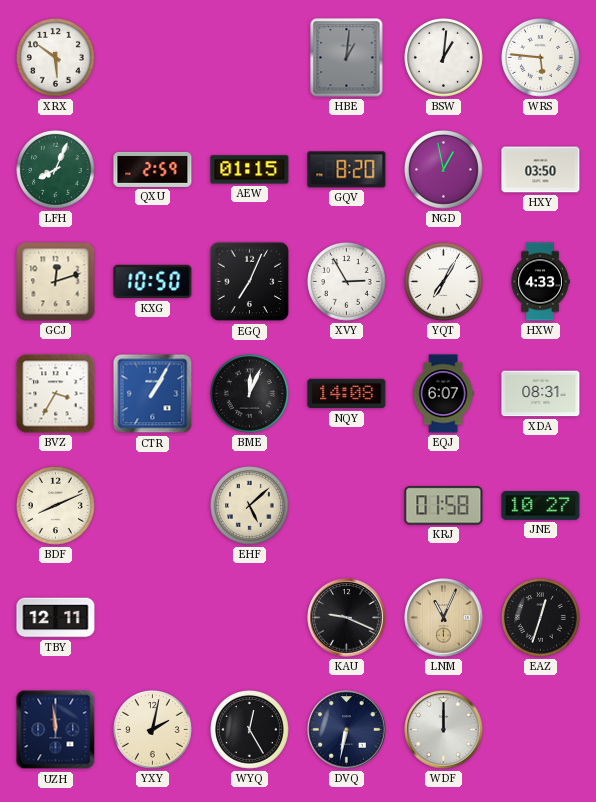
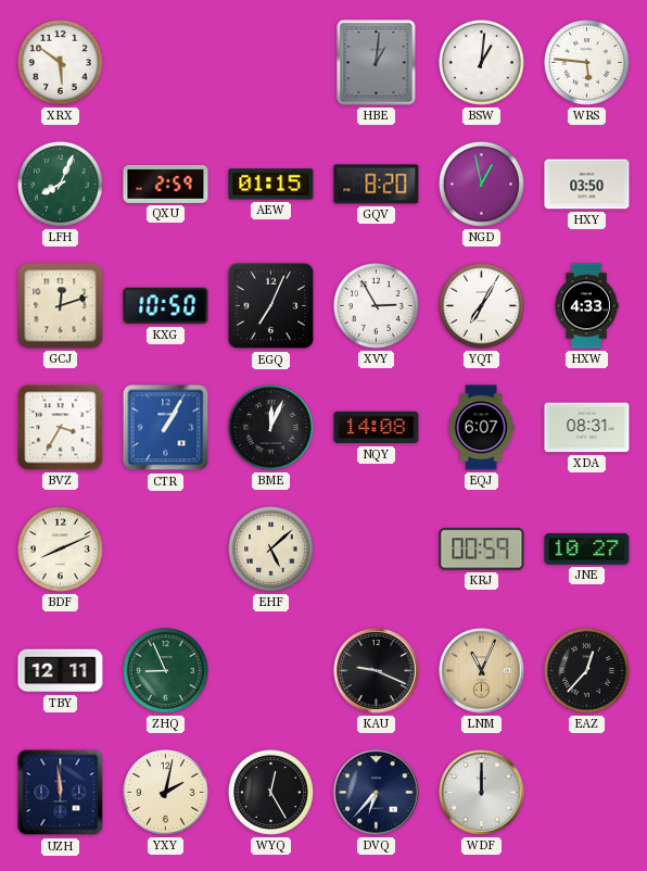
KRJ: 01:58 -> 00:59
ZHQ: none -> 8:56
EAZ: 12:33 -> 12:37
DVQ: 6:32 -> 6:37
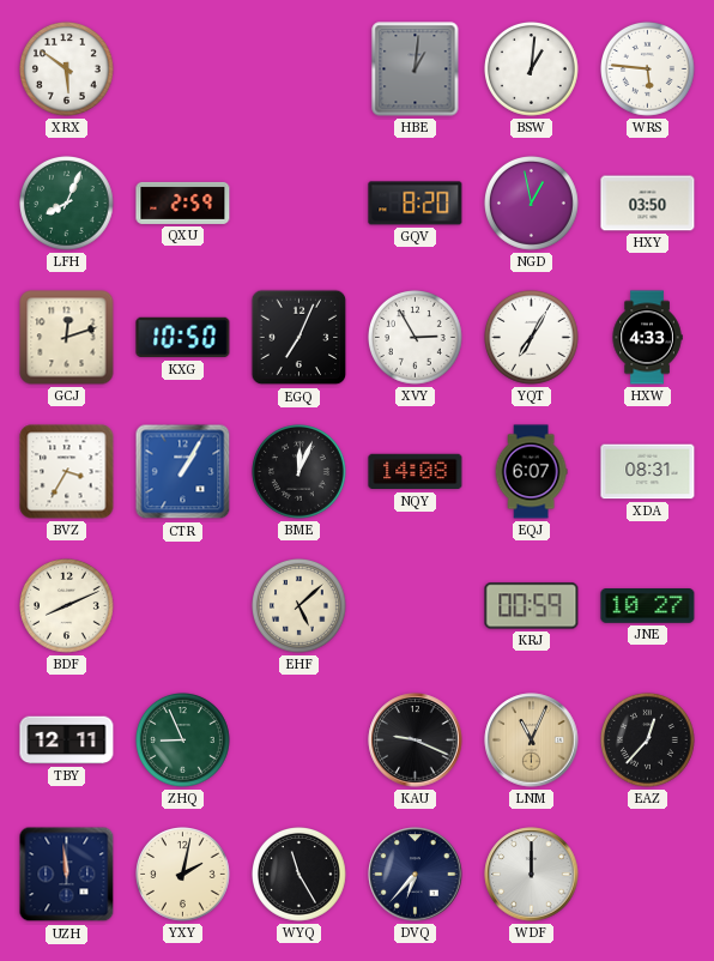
AEW: 01:15 -> none
WYQ: 12:25 -> 11:25
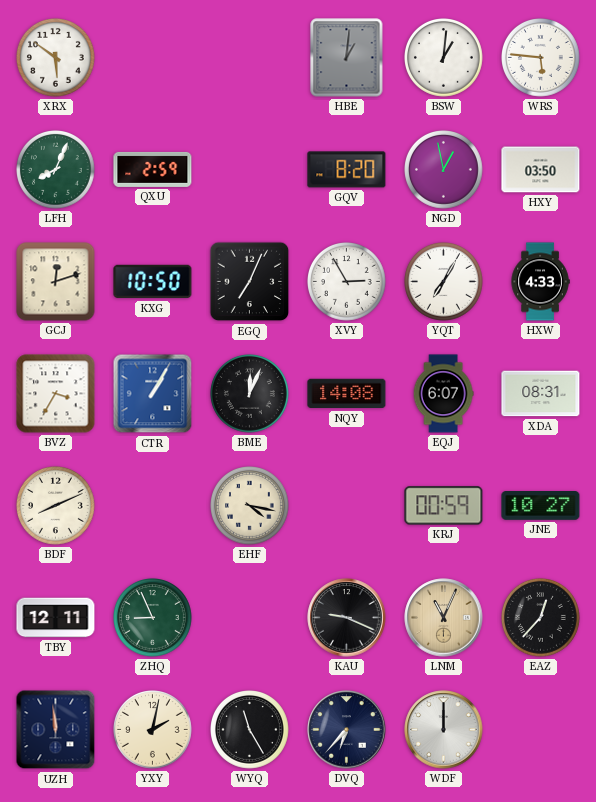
EHF: 5:08 -> 4:17
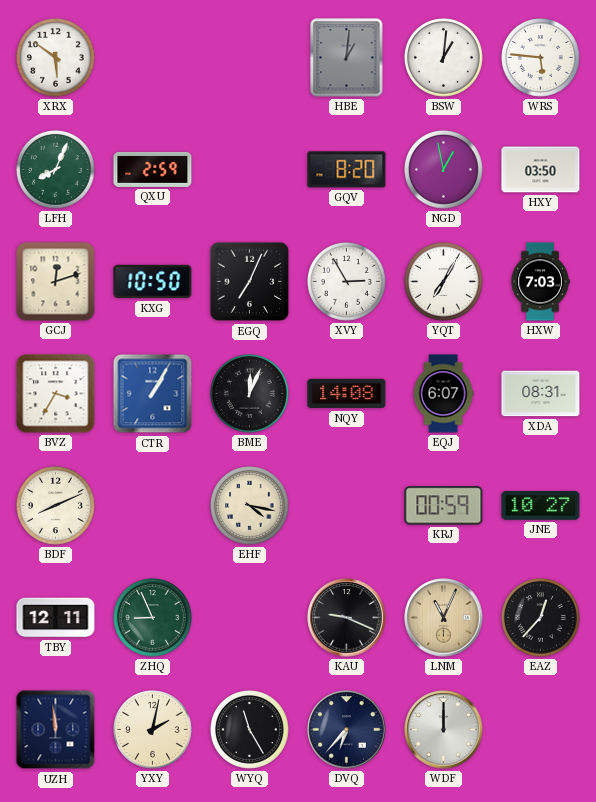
HXW: 4:33 -> 7:03
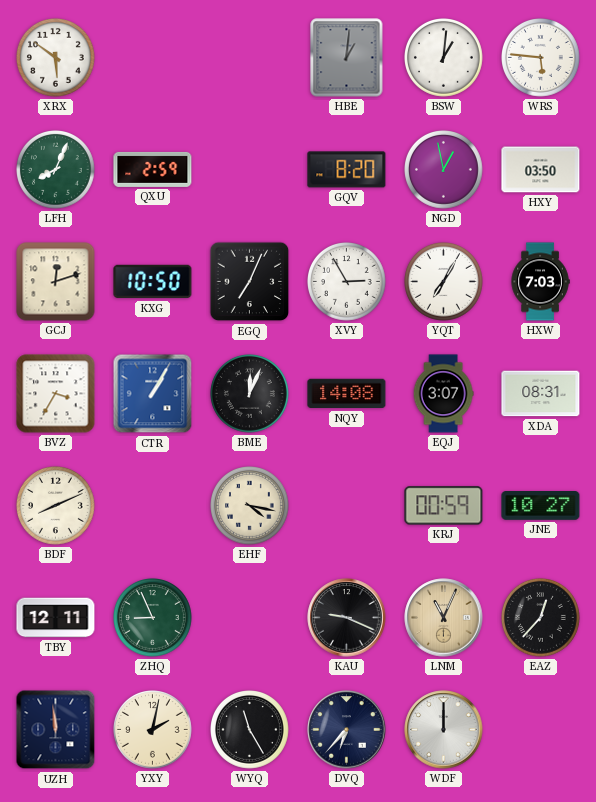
EQJ: 6:07 -> 3:07
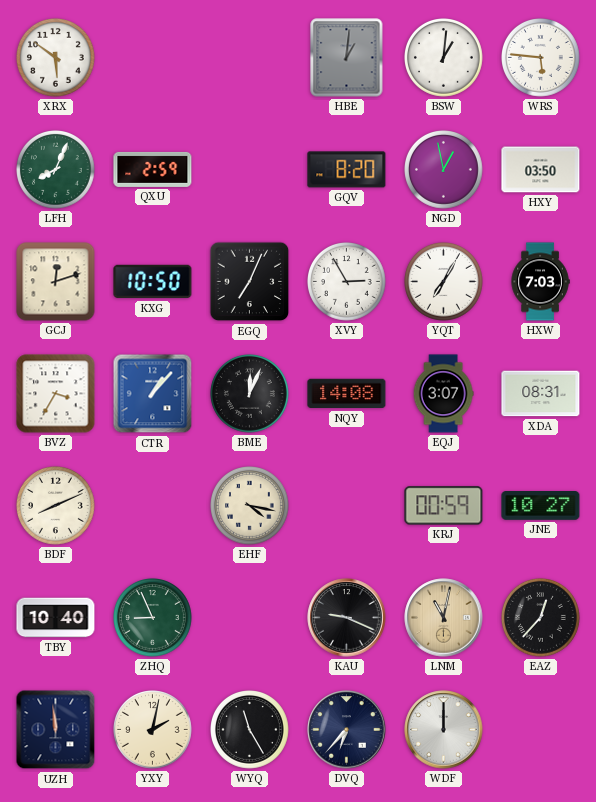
CTR: 1:05 -> 1:07
TBY: 12:11 -> 10:40
LNM: 11:04 -> 11:02
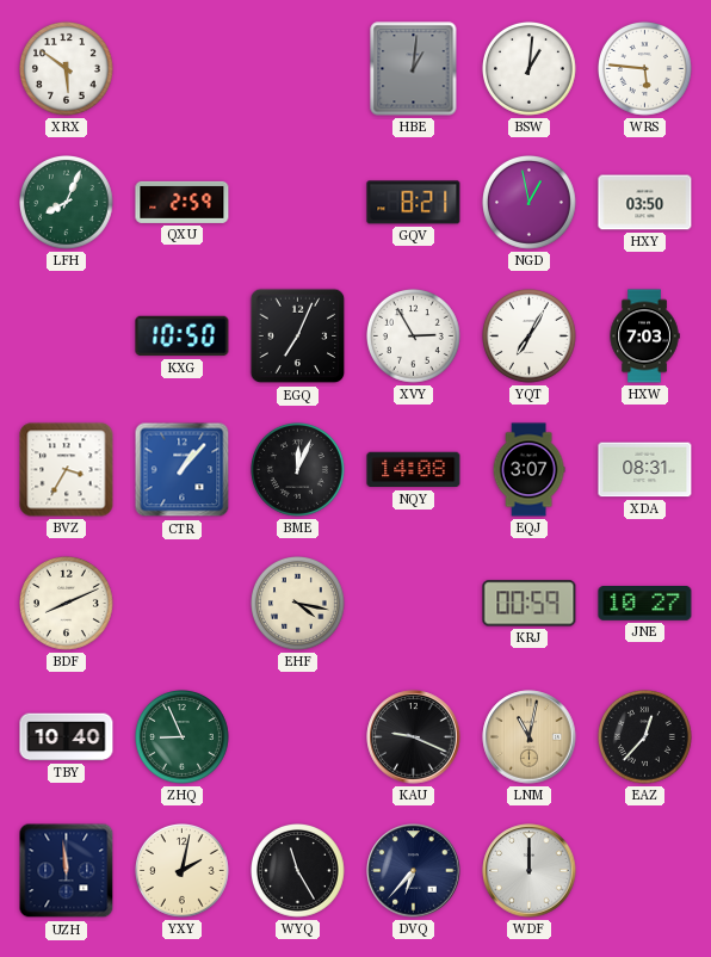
GQV: 8:20 -> 8:21
GCJ: 12:12 -> none
